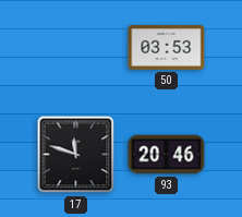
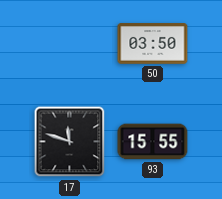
50: 03:53 -> 03:50
93: 20:46 -> 15:55
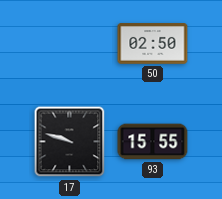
50: 03:50 -> 02:50
17: 11:48 -> 9:48
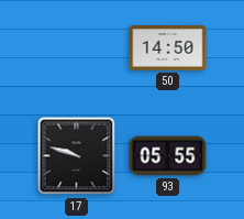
50: 02:50 -> 14:50
93: 15:55 -> 05:55
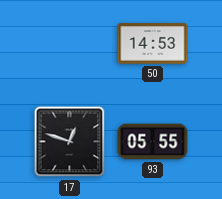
50: 14:50 -> 14:53
17: 9:48 -> 12:48
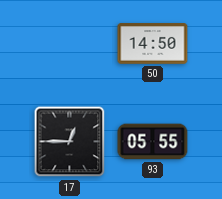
50: 14:53 -> 14:50
17: 12:48 -> 12:45
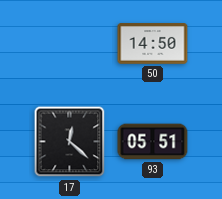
17: 12:45 -> 12:22
93: 05:55 -> 05:51
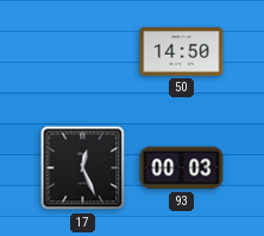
17: 12:22 -> 12:26
93: 05:51 -> 00:03
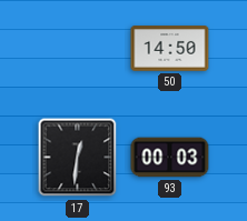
17: 12:26 -> 12:31
